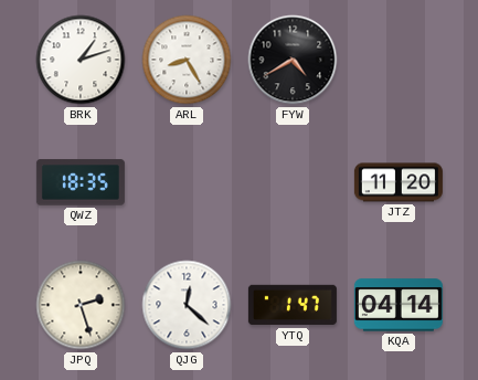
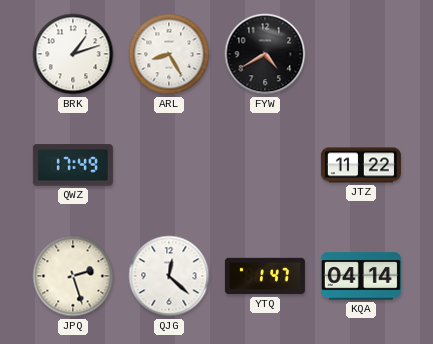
QWZ: 18:35 -> 17:49
JTZ: 11:20 -> 11:22
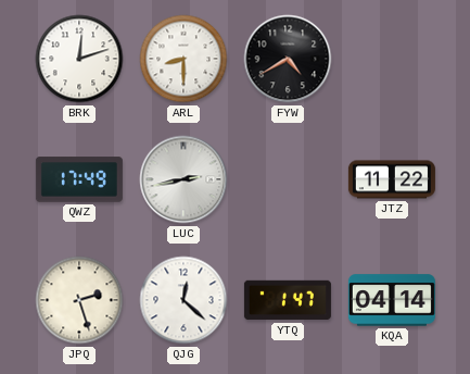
BRK: 1:12 -> 12:12
ARL: 8:25 -> 8:30
LUC: none -> 2:43
